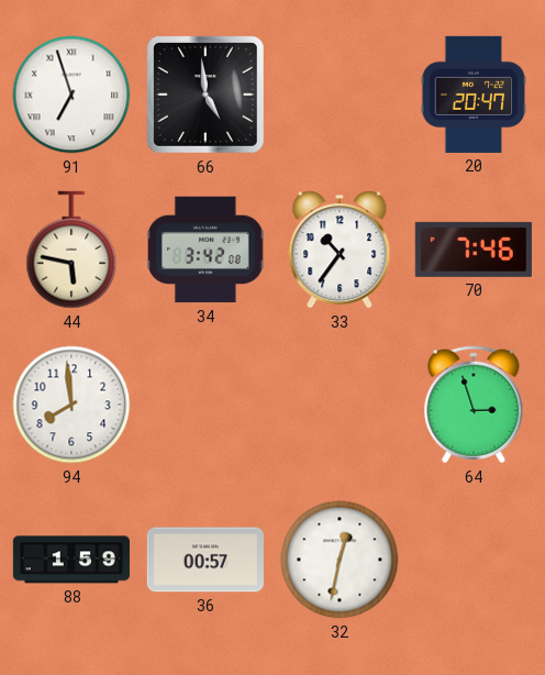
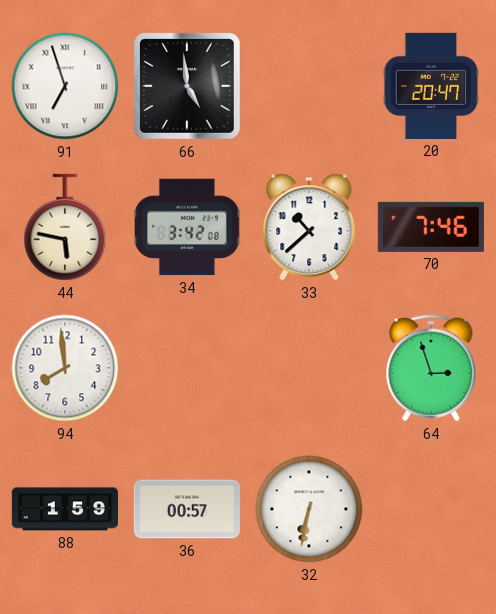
33: 10:36 -> 10:38
32: 12:32 -> 6:32
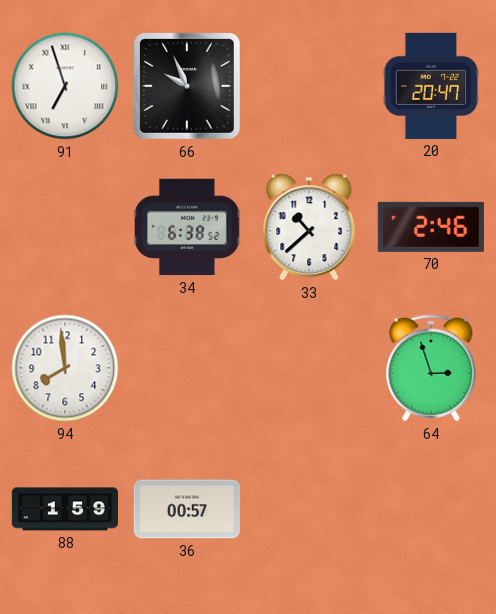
66: 4:59 -> 9:56
44: 5:47 -> none
34: 3:42 -> 6:38
70: 7:46 -> 2:46
32: 6:32 -> none
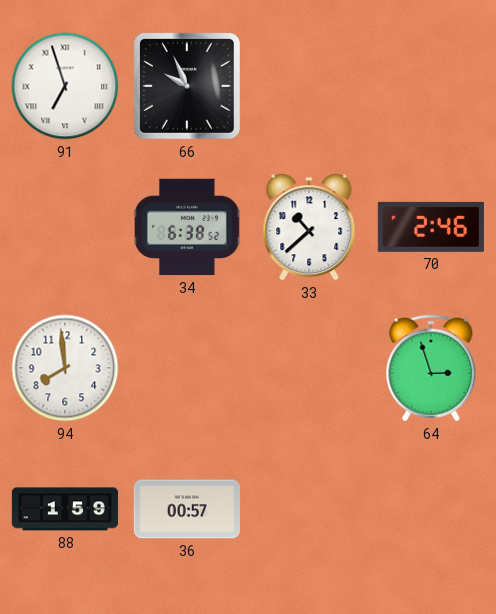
20: 20:47 -> none
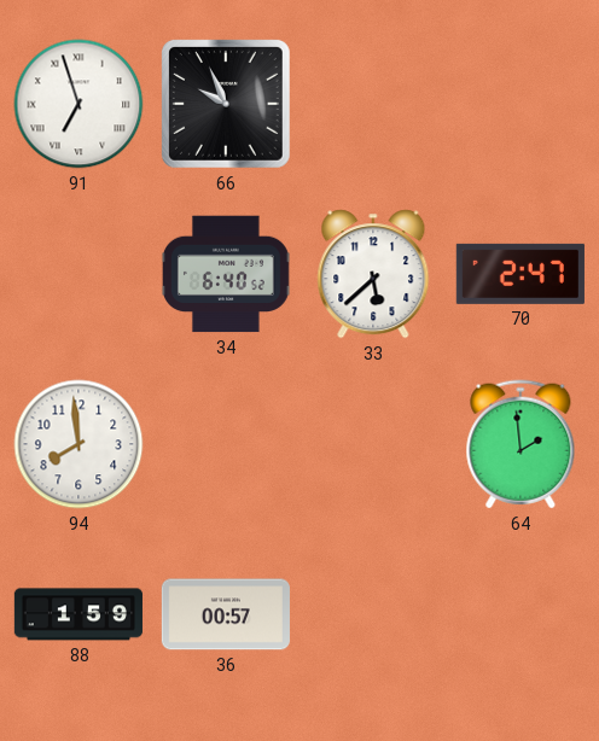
34: 6:38 -> 6:40
33: 10:38 -> 5:38
70: 2:46 -> 2:47
64: 2:57 -> 1:59
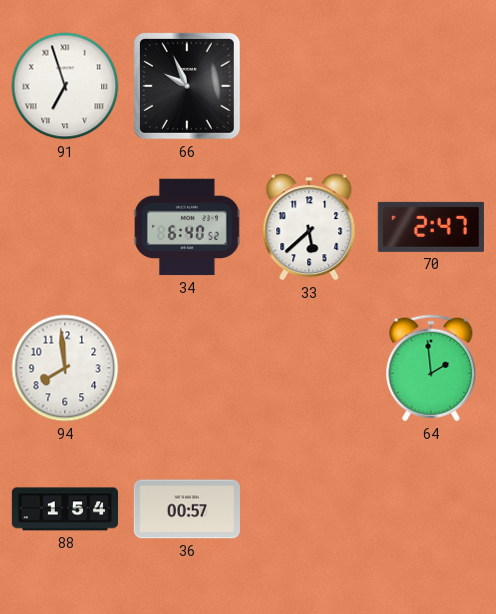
88: 1:59 -> 1:54
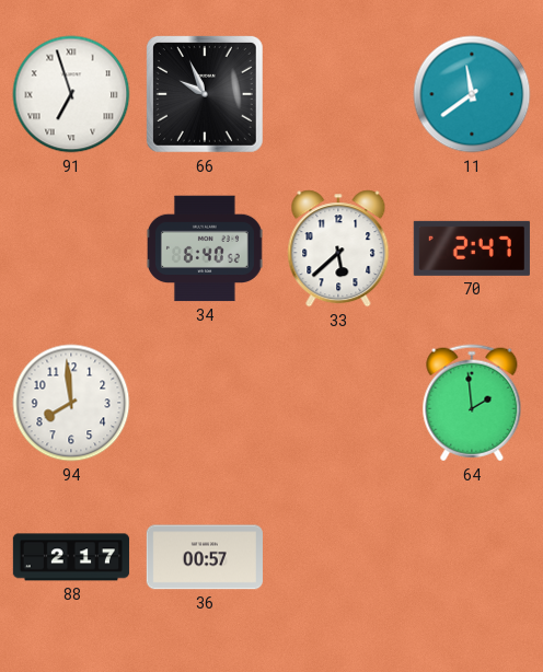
11: none -> 11:39
88: 1:54 -> 2:17
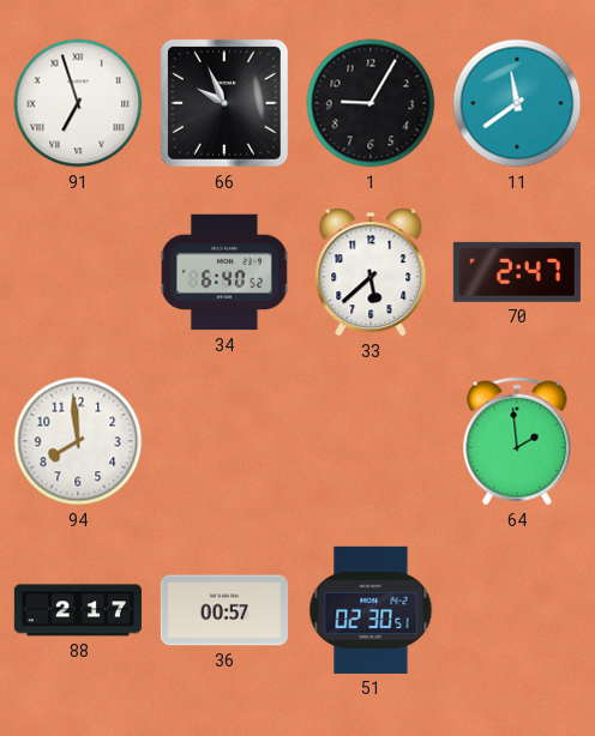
1: none -> 9:05
51: none -> 02:30
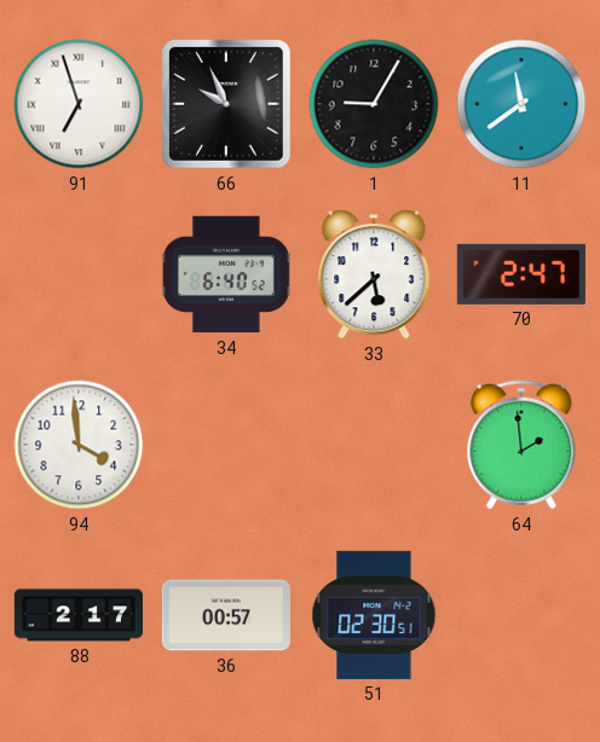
94: 7:59 -> 3:59
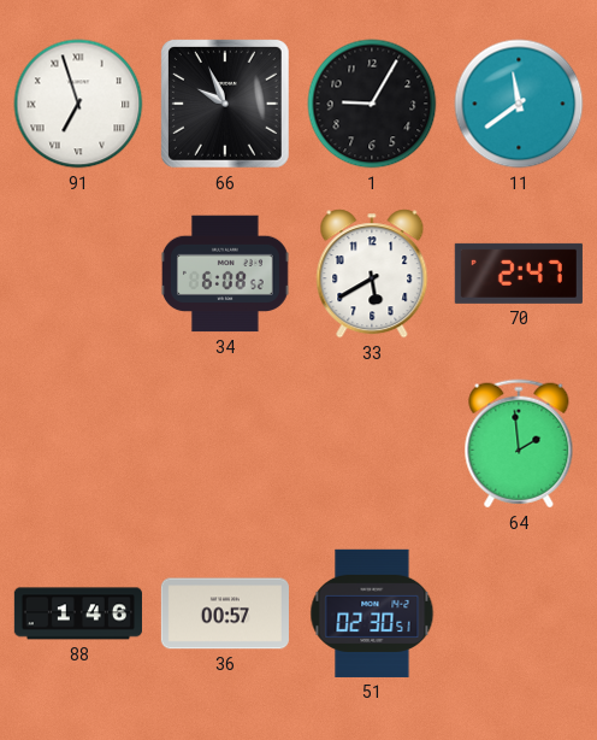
34: 6:40 -> 6:08
33: 5:38 -> 5:40
94: 3:59 -> none
88: 2:17 -> 1:46
